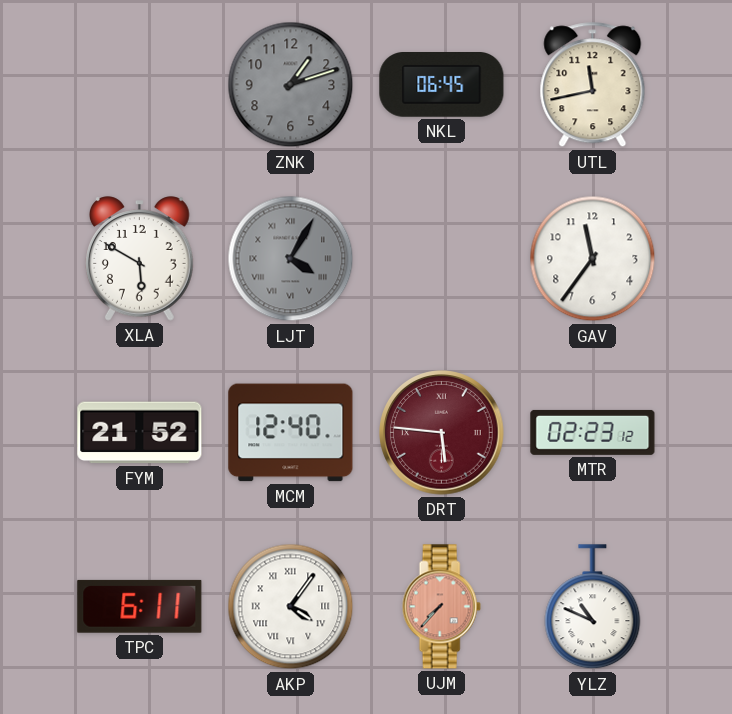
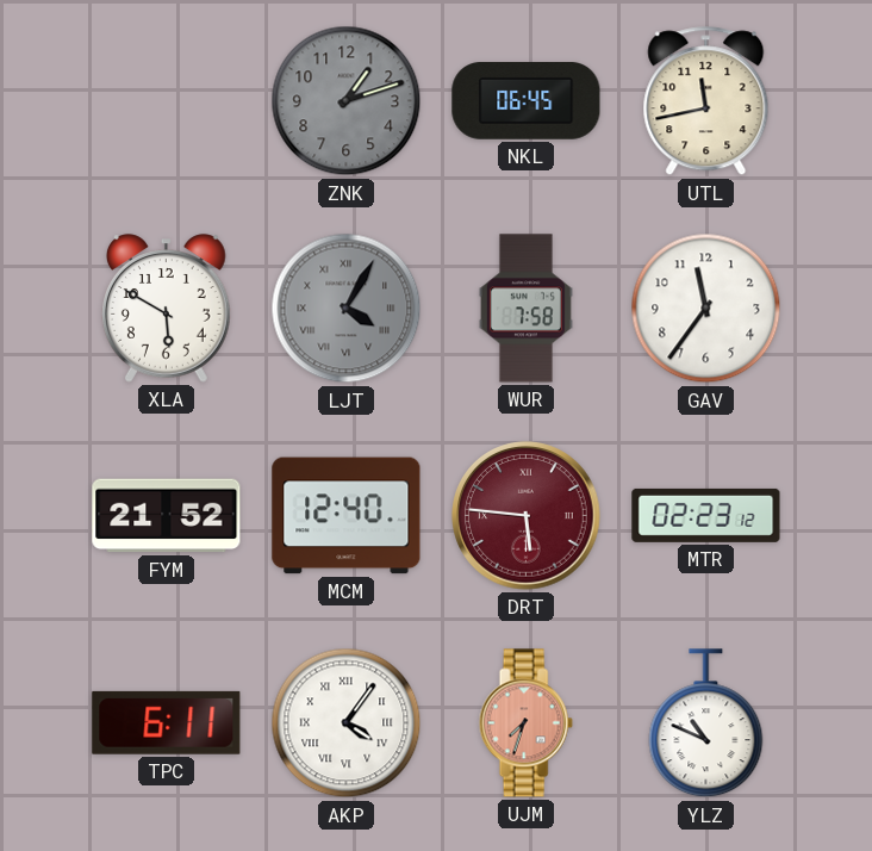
WUR: none -> 7:58
UJM: 7:37 -> 7:33
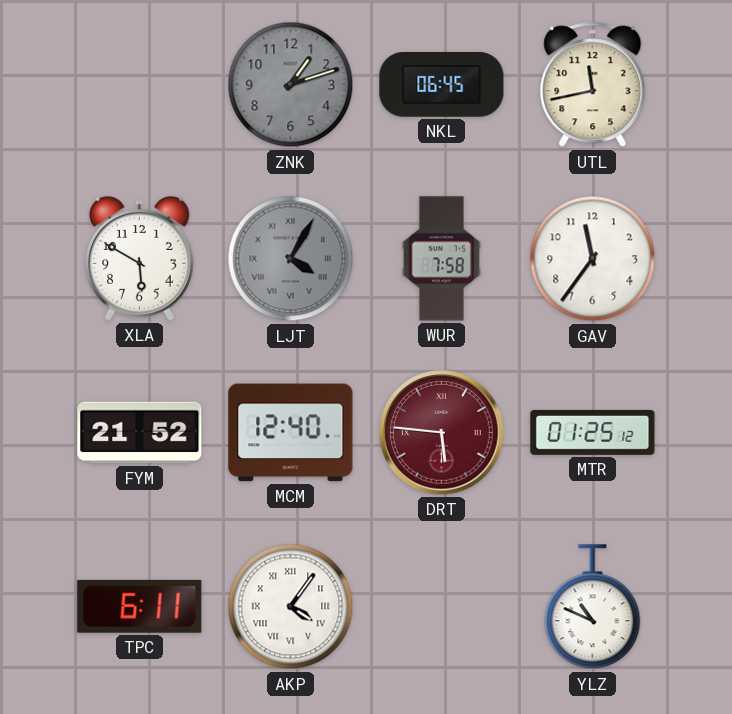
MTR: 02:23 -> 01:25
UJM: 7:33 -> none
